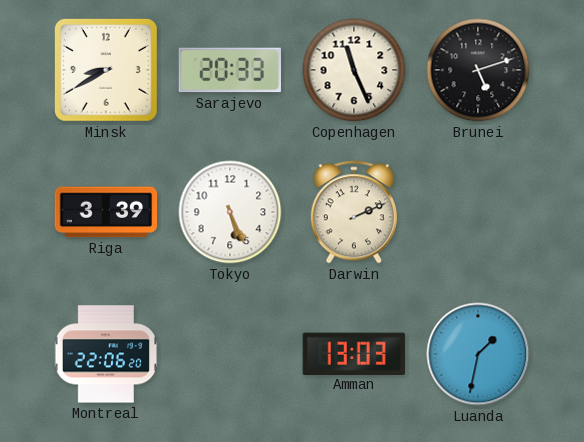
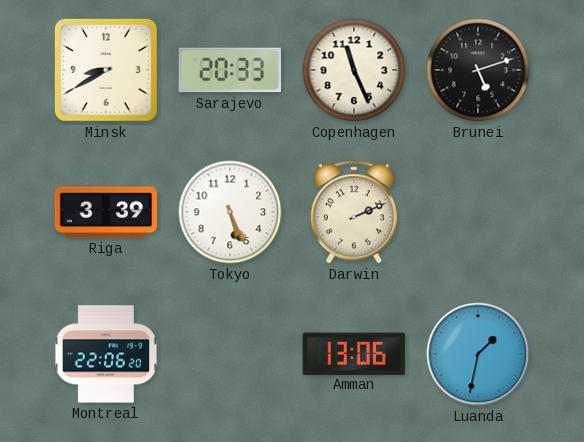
Amman: 13:03 -> 13:06
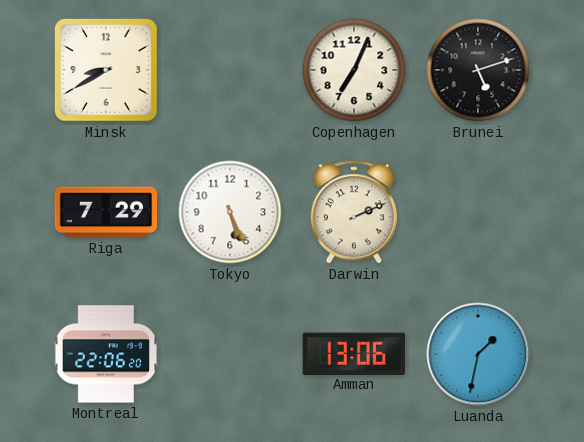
Sarajevo: 20:33 -> none
Copenhagen: 11:26 -> 7:04
Riga: 3:39 -> 7:29
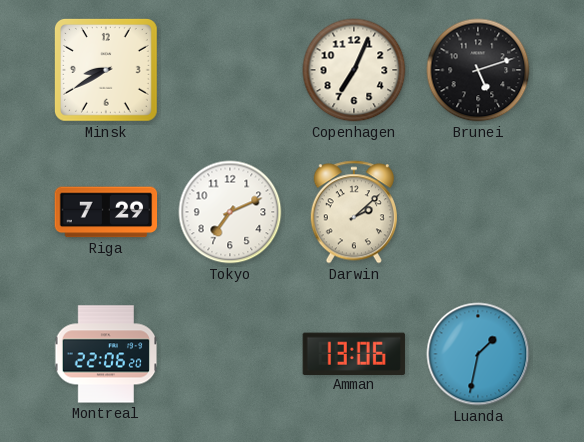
Tokyo: 5:26 -> 7:11
Darwin: 2:11 -> 2:08
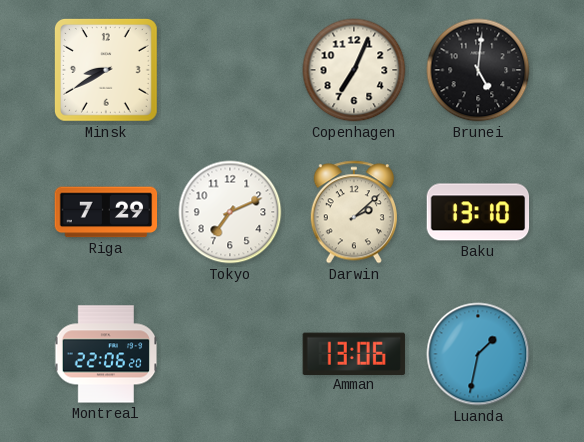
Brunei: 5:12 -> 5:01
Baku: none -> 13:10
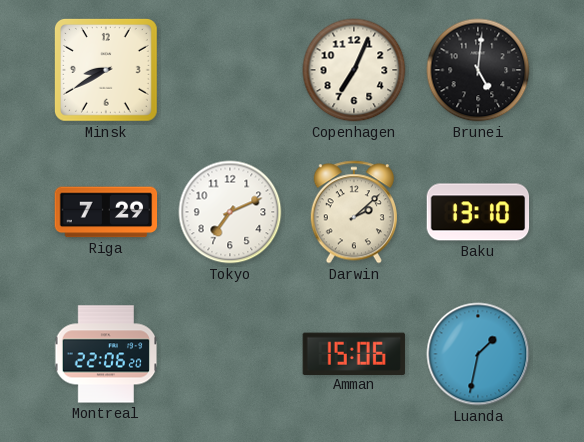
Amman: 13:06 -> 15:06
